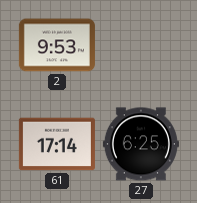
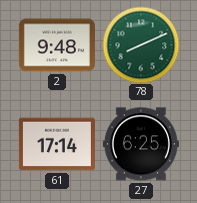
2: 9:53 -> 9:48
78: none -> 8:11
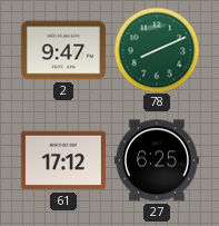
2: 9:48 -> 9:47
61: 17:14 -> 17:12
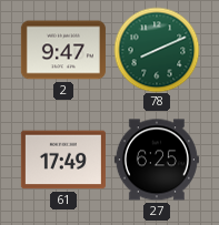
61: 17:12 -> 17:49
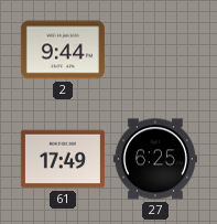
2: 9:47 -> 9:44
78: 8:11 -> none
